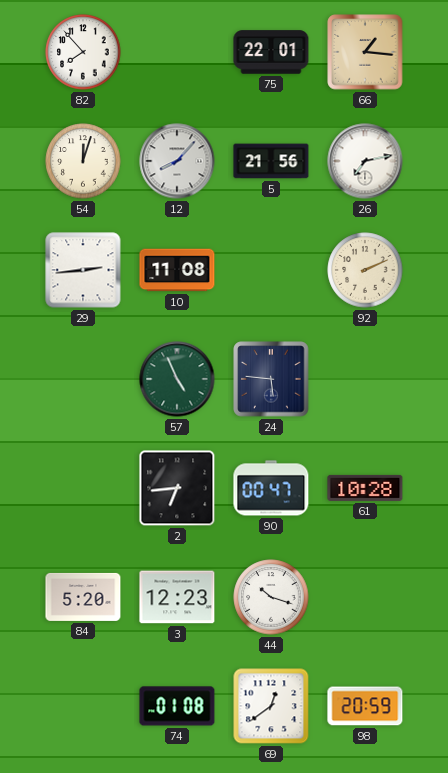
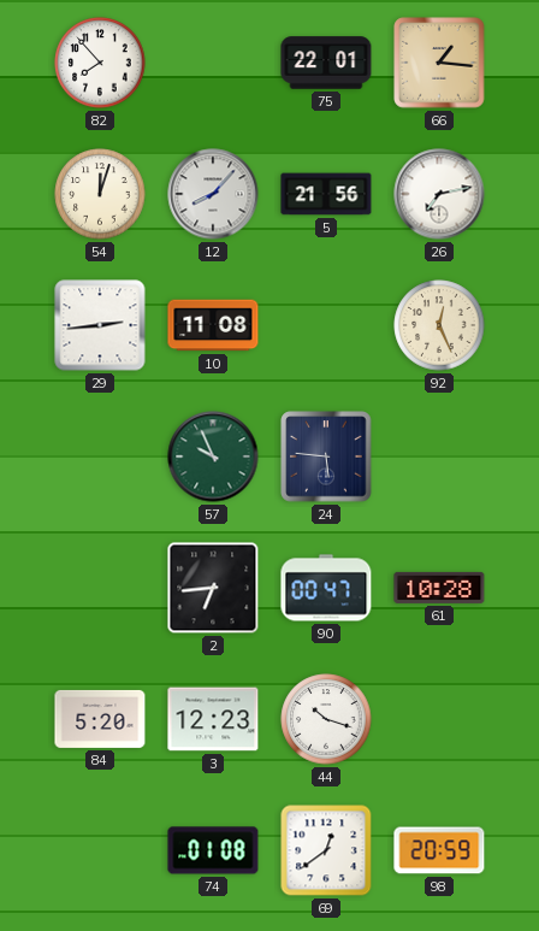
92: 2:11 -> 12:26
57: 4:56 -> 9:56
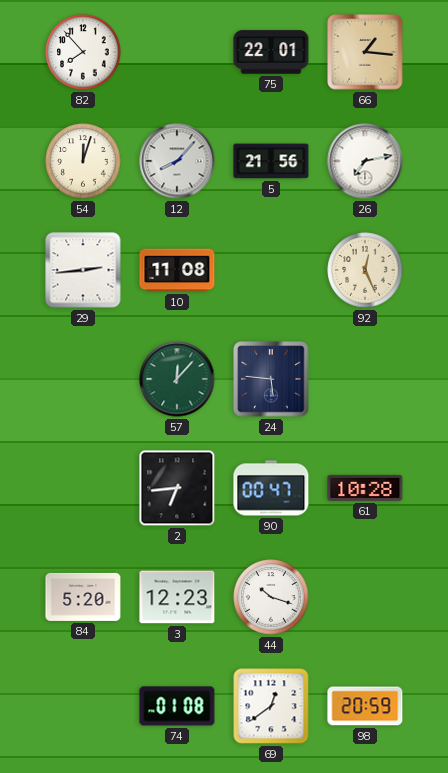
57: 9:56 -> 12:07
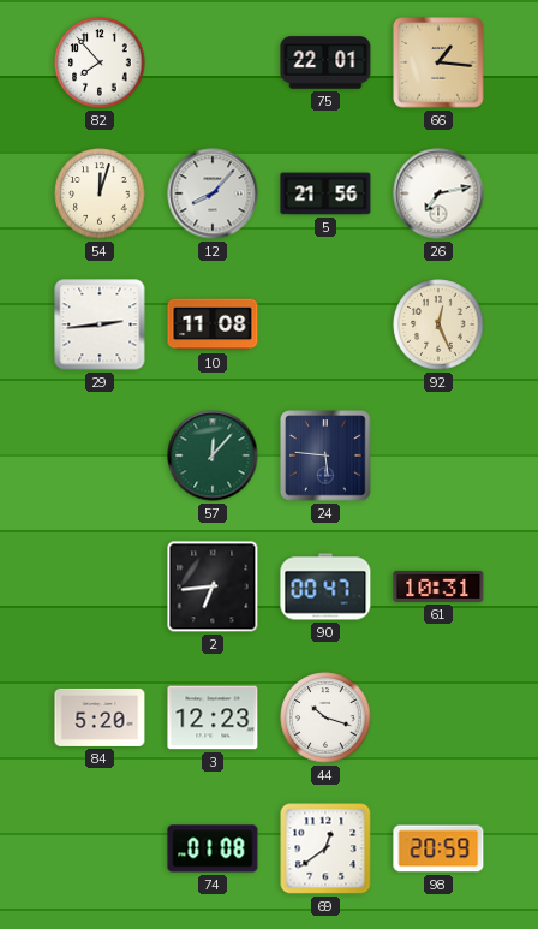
61: 10:28 -> 10:31
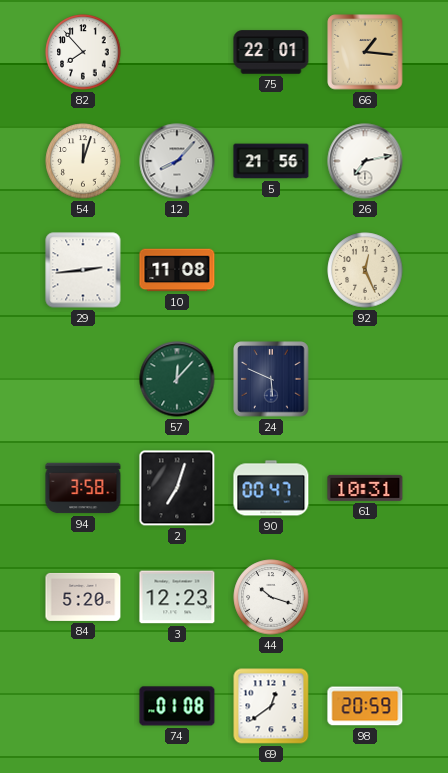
24: 5:46 -> 5:49
94: none -> 3:58
2: 6:44 -> 7:03
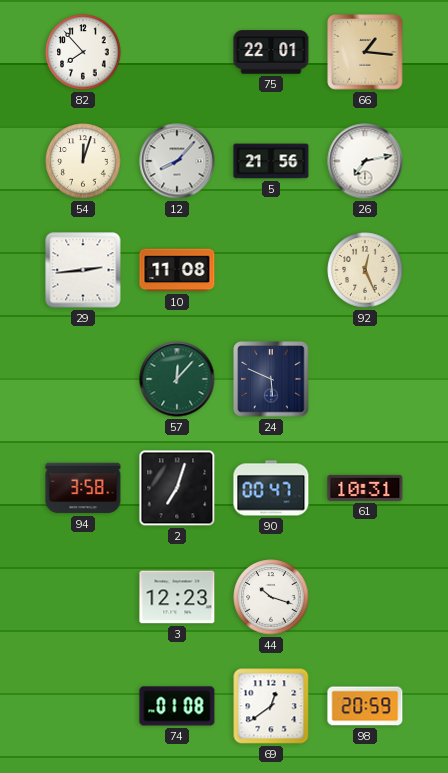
84: 5:20 -> none
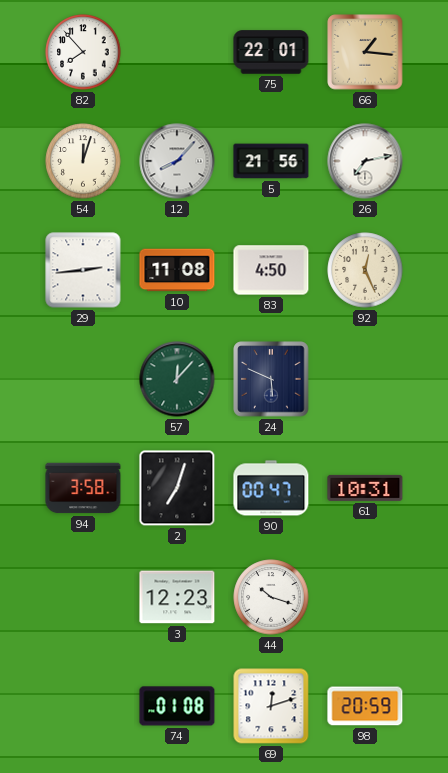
83: none -> 4:50
69: 12:39 -> 12:12
